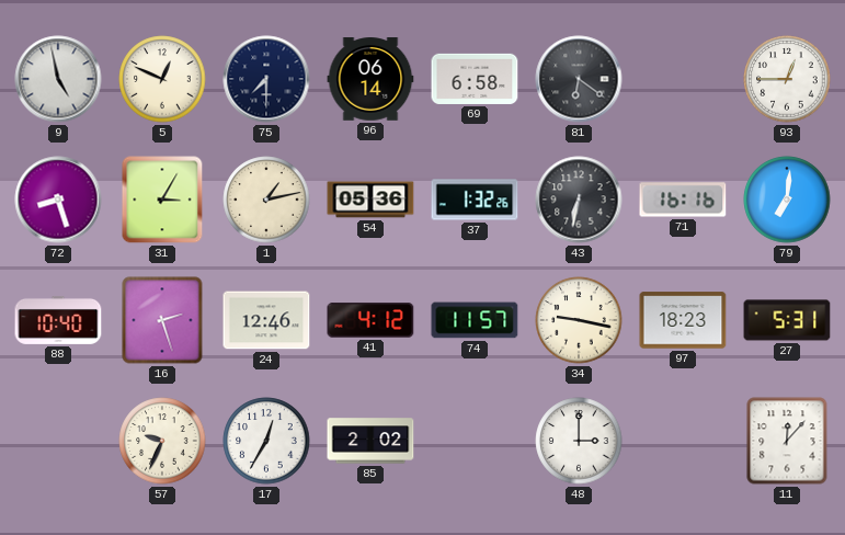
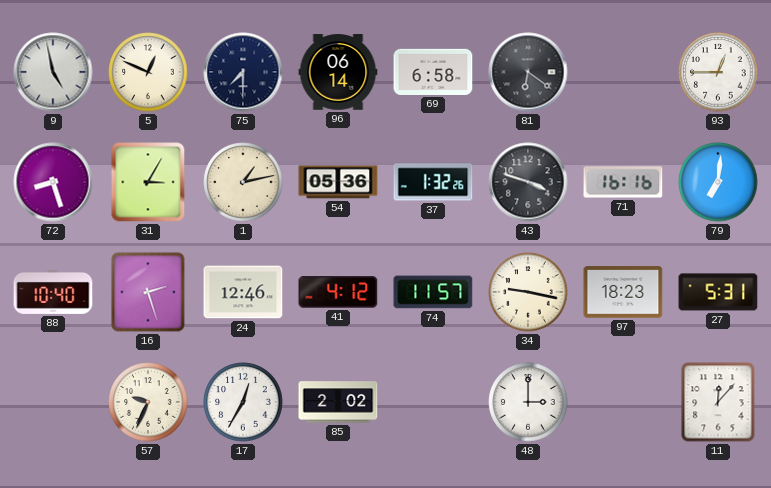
43: 6:32 -> 3:48
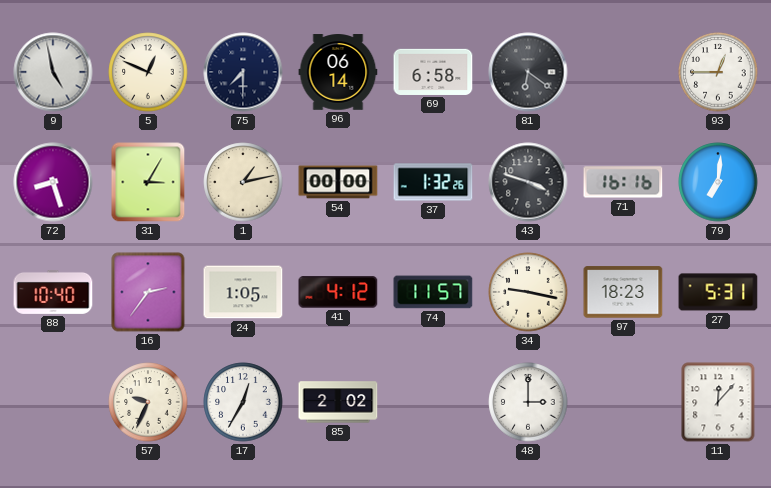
54: 05:36 -> 00:00
16: 2:27 -> 2:36
24: 12:46 -> 1:05
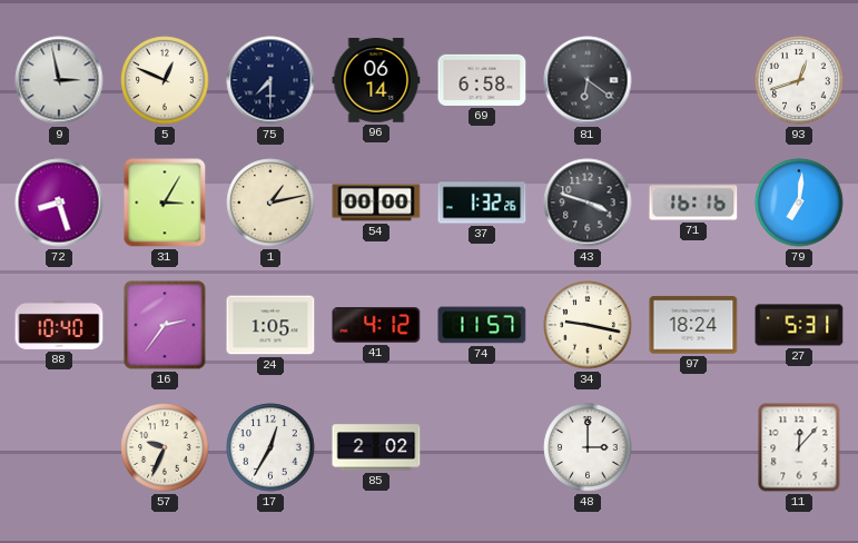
9: 4:58 -> 2:58
93: 12:45 -> 12:42
97: 18:23 -> 18:24
